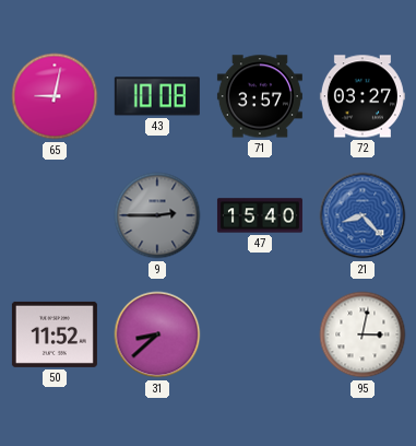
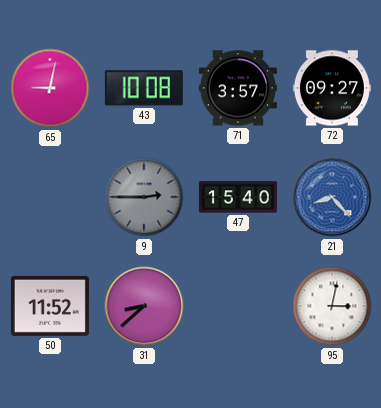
72: 03:27 -> 09:27
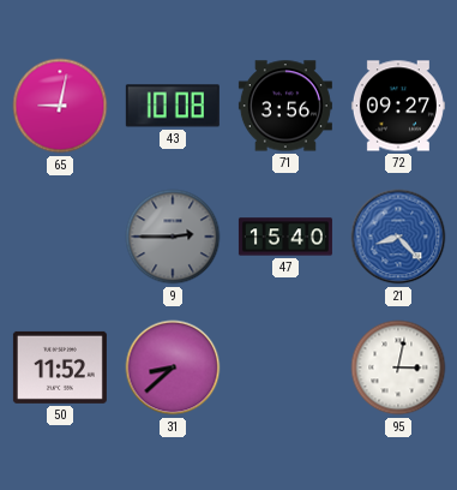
71: 3:57 -> 3:56
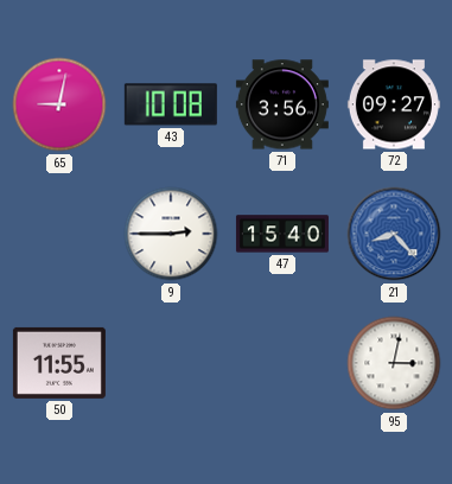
9 dial: grey -> white
50: 11:52 -> 11:55
31: 8:38 -> none
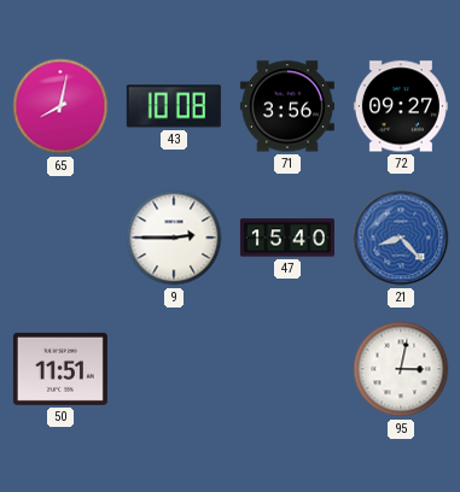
65: 9:02 -> 8:02
50: 11:55 -> 11:51
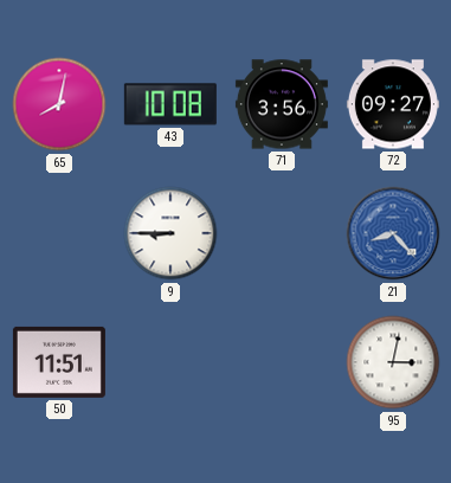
9: 2:45 -> 8:45
47: 15:40 -> none
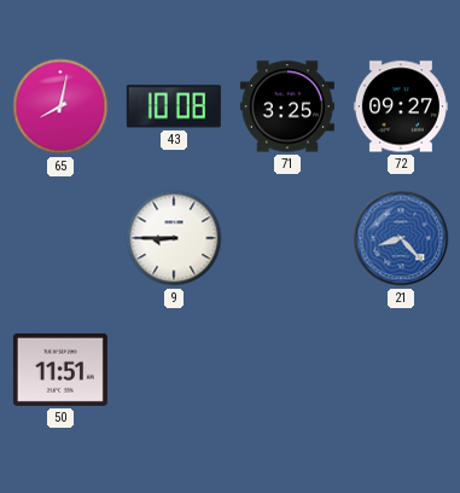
71: 3:56 -> 3:25
95: 3:02 -> none
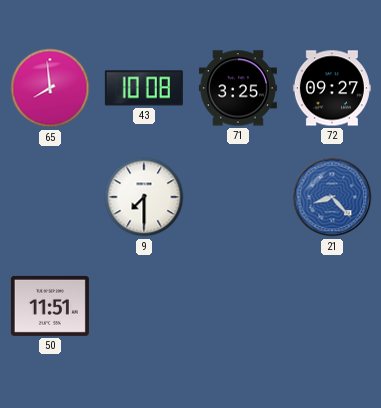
65: 8:02 -> 7:59
9: 8:45 -> 7:30
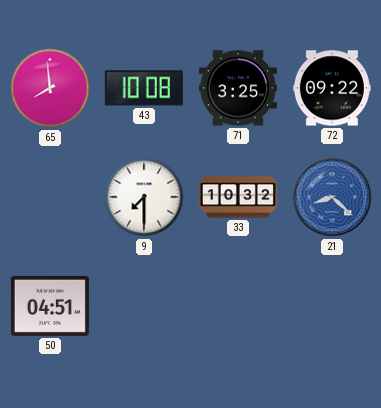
72: 09:27 -> 09:22
33: none -> 10:32
21: 8:23 -> 8:22
50: 11:51 -> 04:51
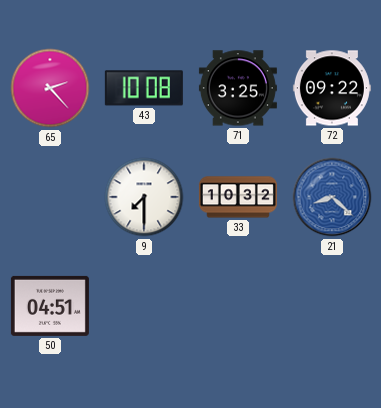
65: 7:59 -> 2:23
